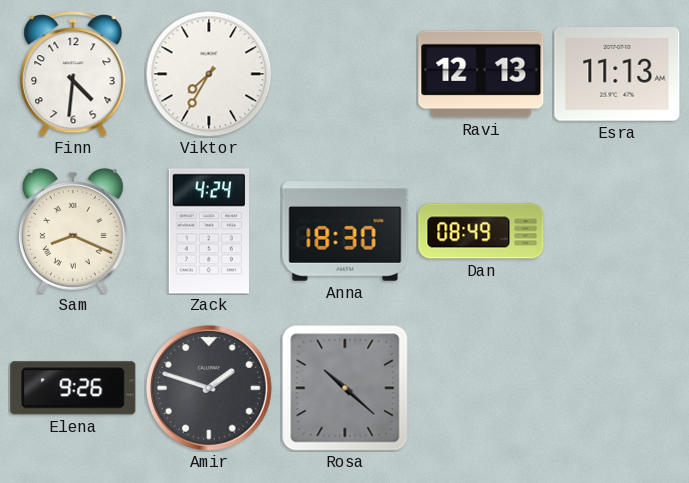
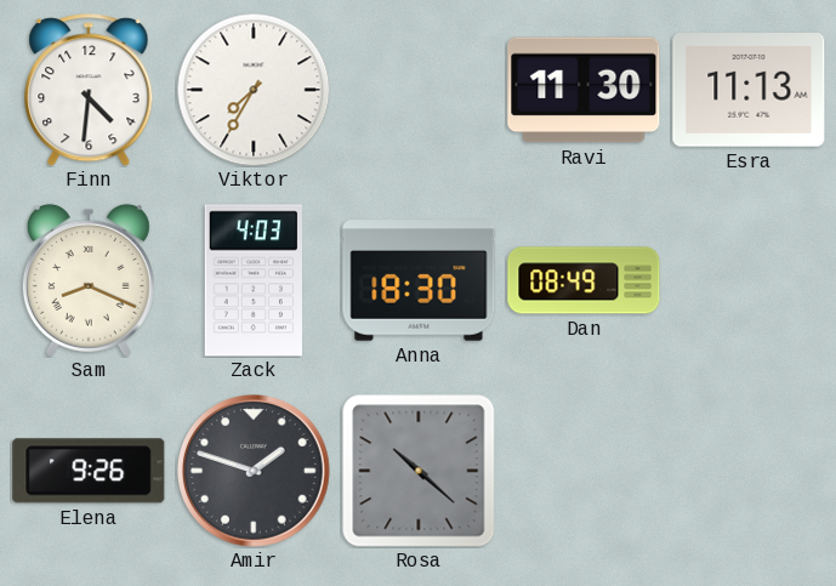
Ravi: 12:13 -> 11:30
Zack: 4:24 -> 4:03
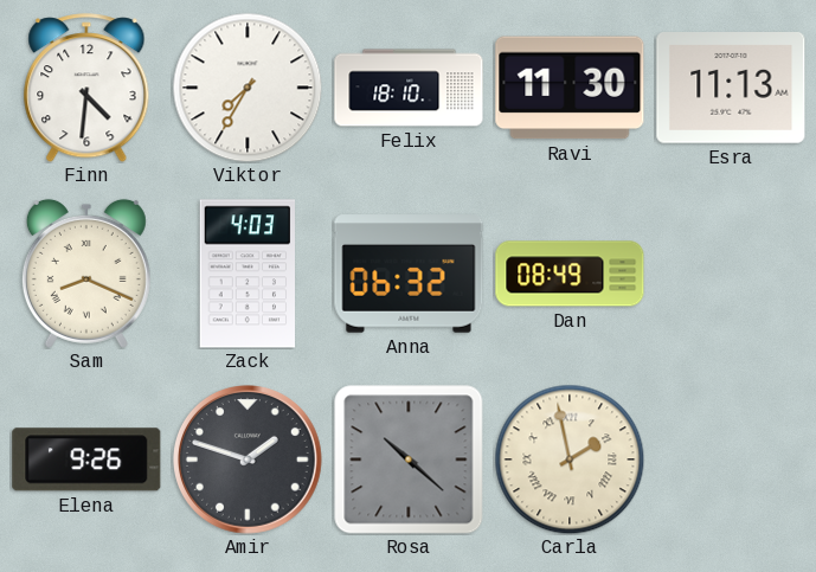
Felix: none -> 18:10
Anna: 18:30 -> 06:32
Carla: none -> 1:58
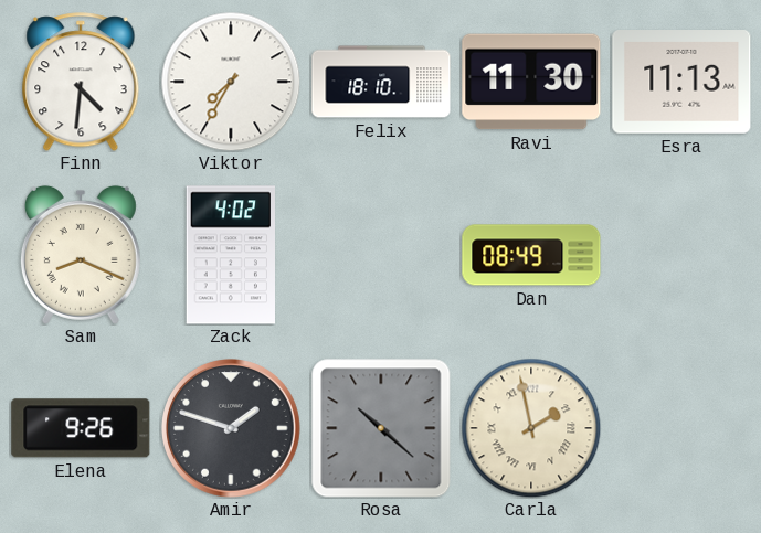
Zack: 4:03 -> 4:02
Anna: 06:32 -> none
